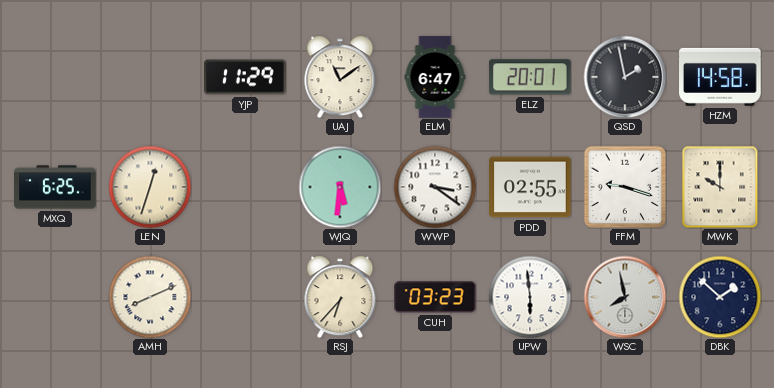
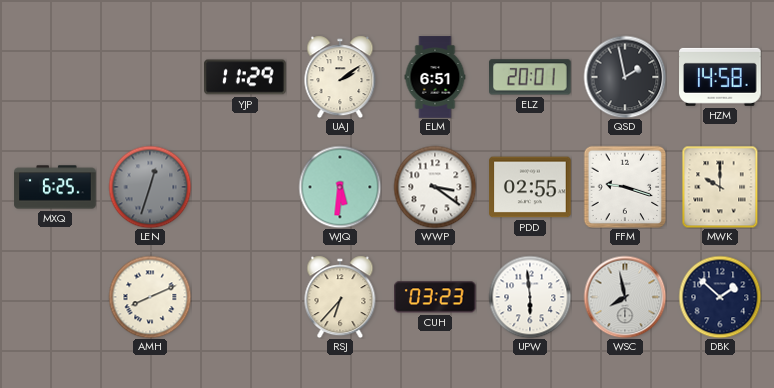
UAJ: 11:09 -> 2:09
ELM: 6:47 -> 6:51
LEN dial: cream -> grey
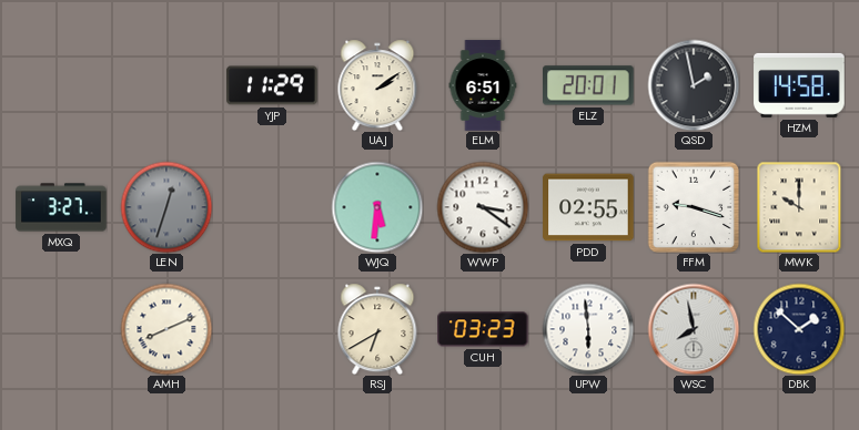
MXQ: 6:25 -> 3:27
RSJ: 6:37 -> 6:40
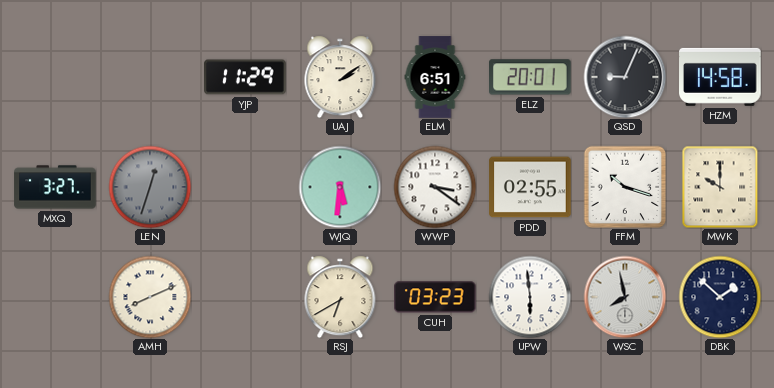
QSD: 1:58 -> 9:04
FFM: 9:18 -> 10:18
